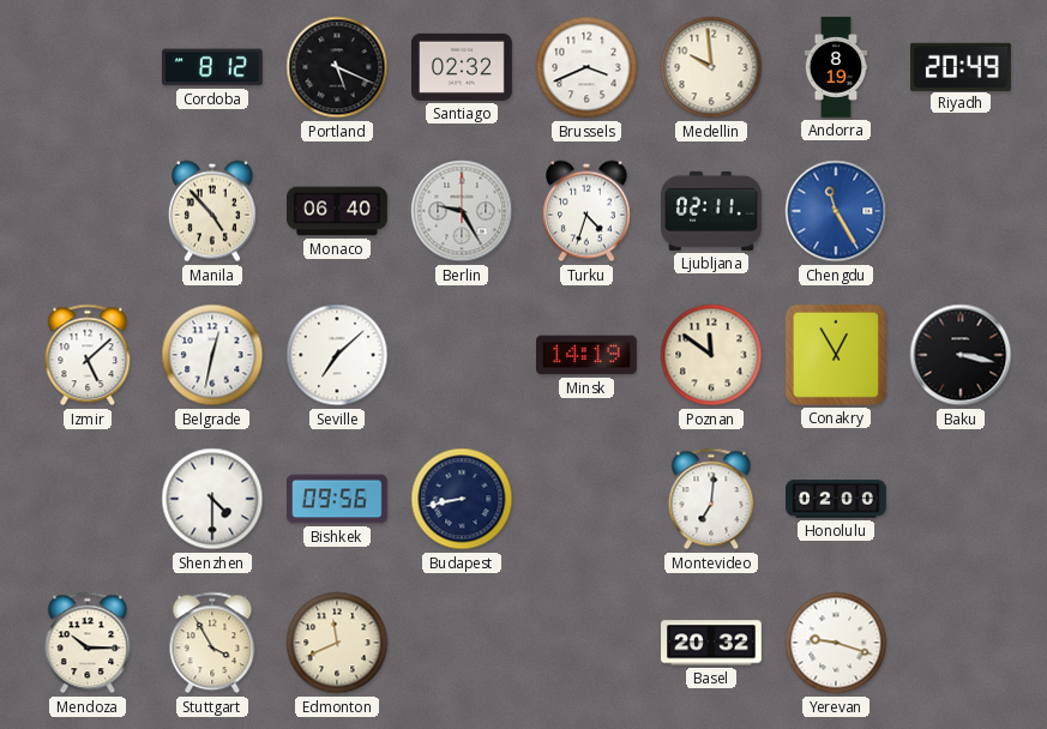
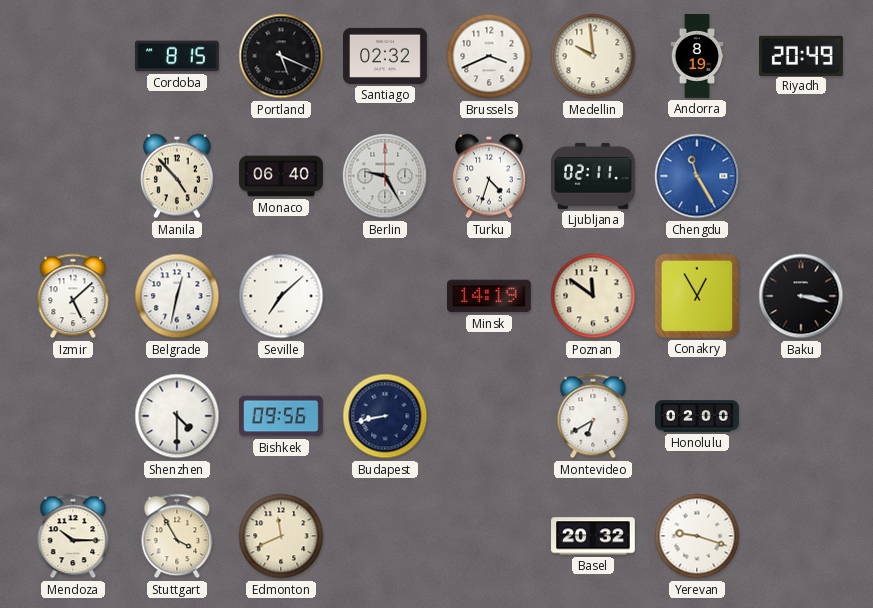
Cordoba: 8:12 -> 8:15
Montevideo: 7:01 -> 6:40
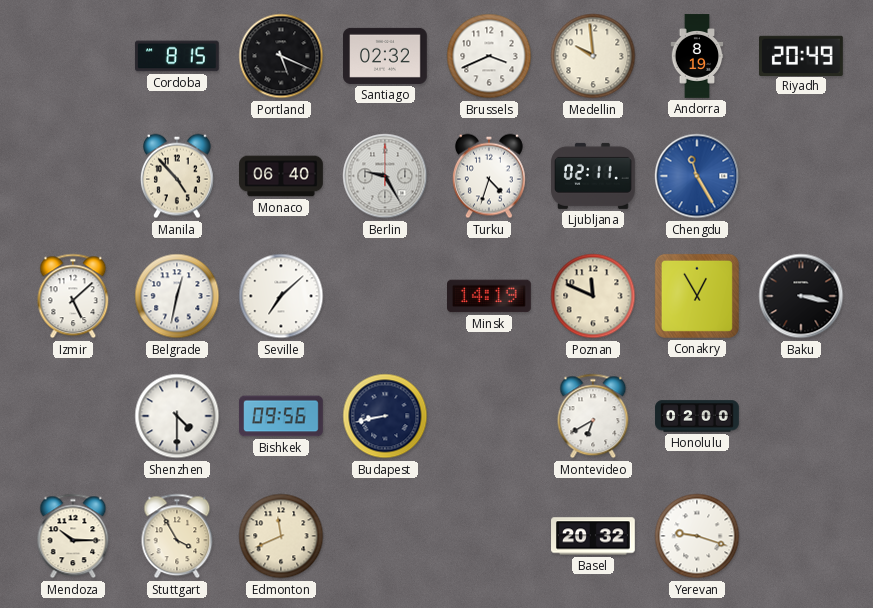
Poznan: 11:51 -> 11:49
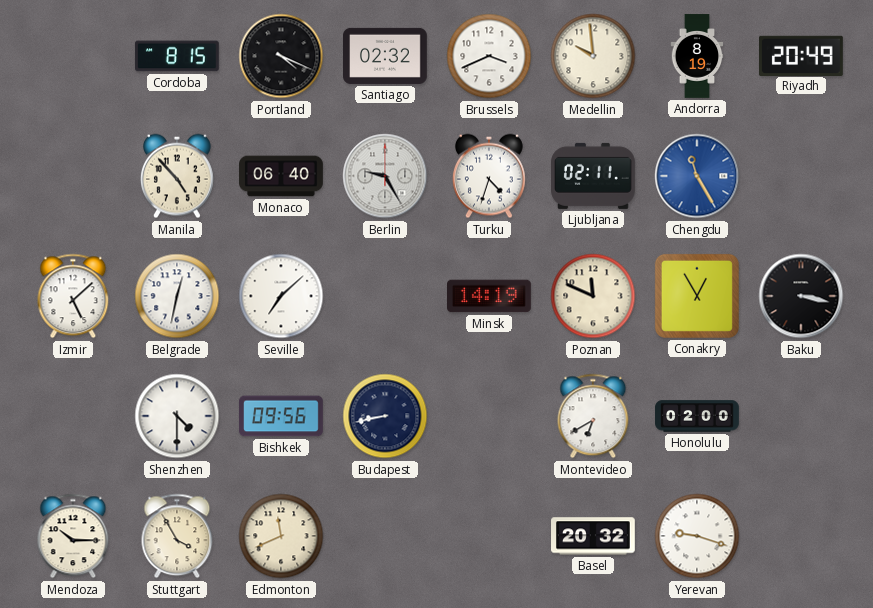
Portland: 5:19 -> 4:19
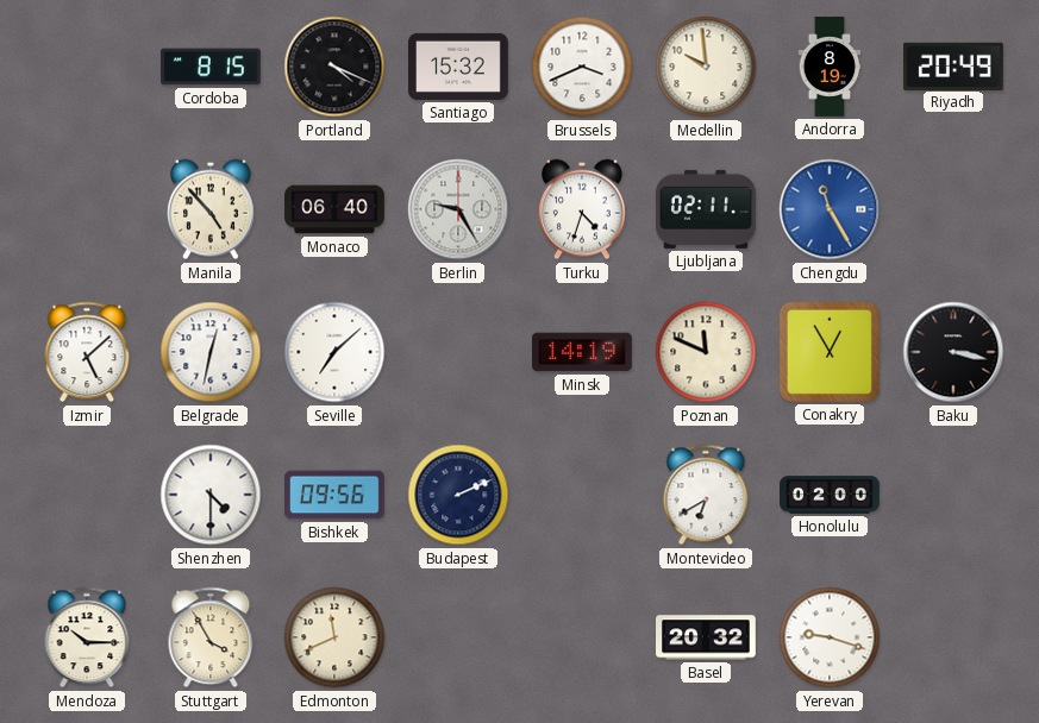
Santiago: 02:32 -> 15:32
Budapest: 8:43 -> 2:11
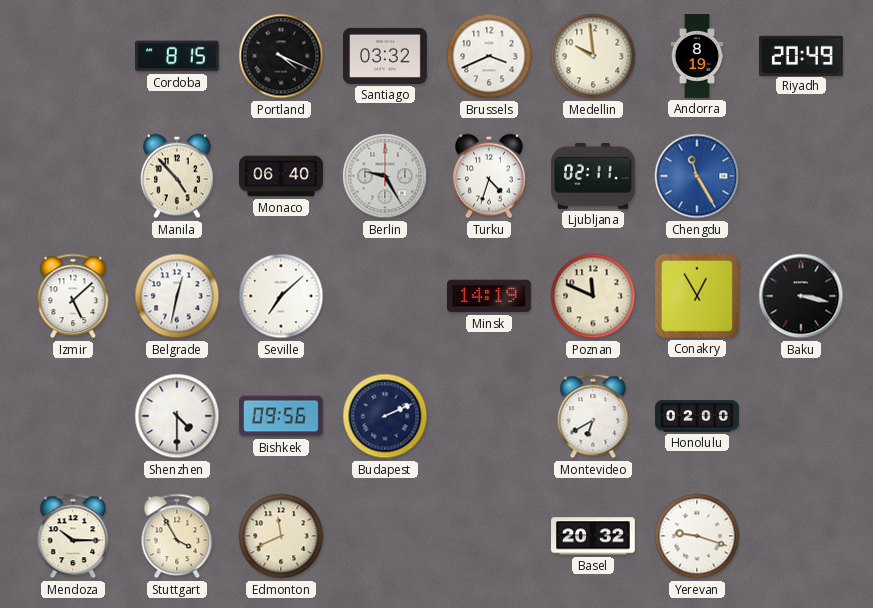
Santiago: 15:32 -> 03:32
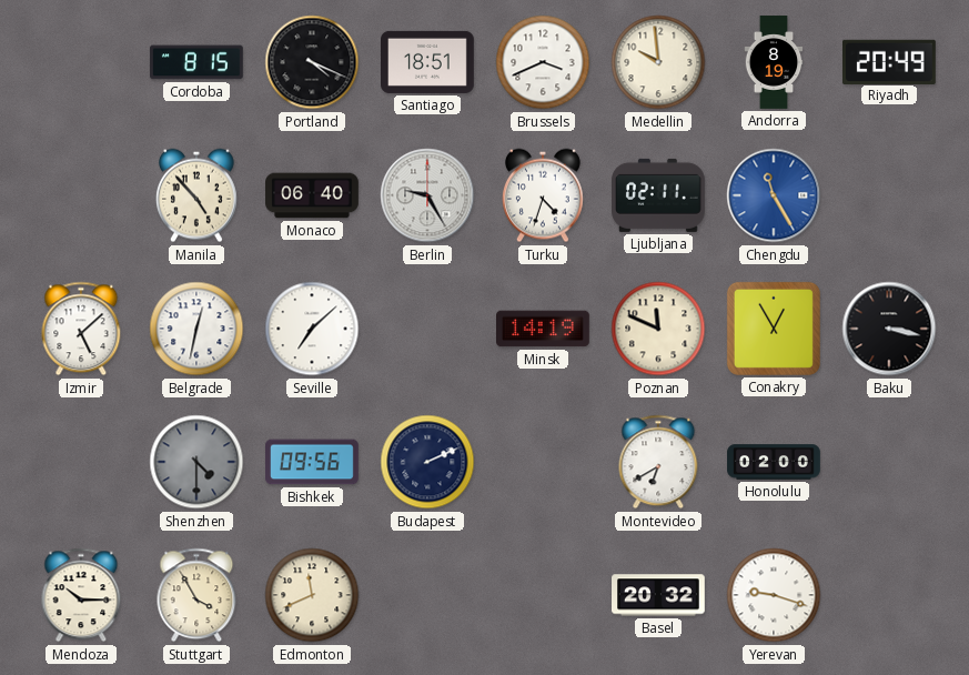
Santiago: 03:32 -> 18:51
Shenzhen dial: white -> grey
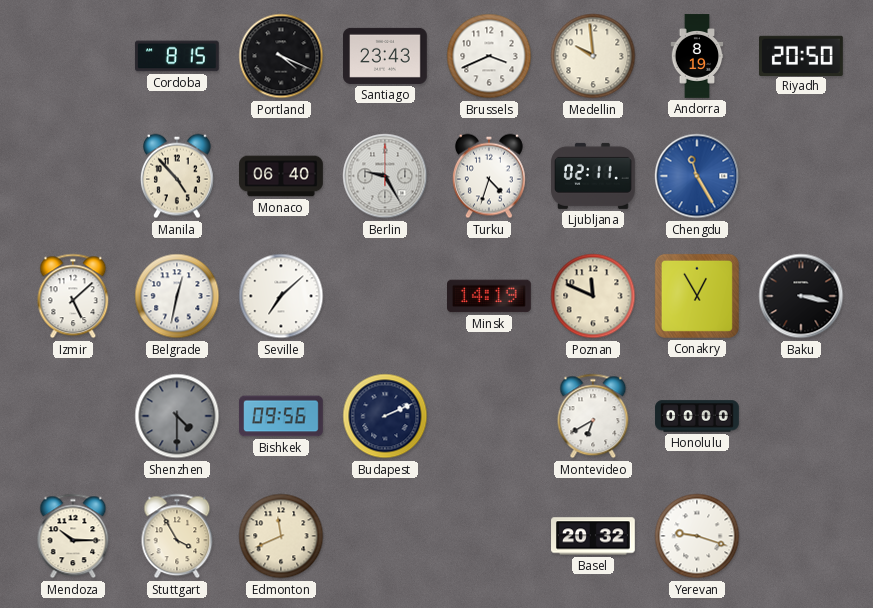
Santiago: 18:51 -> 23:43
Riyadh: 20:49 -> 20:50
Honolulu: 02:00 -> 00:00
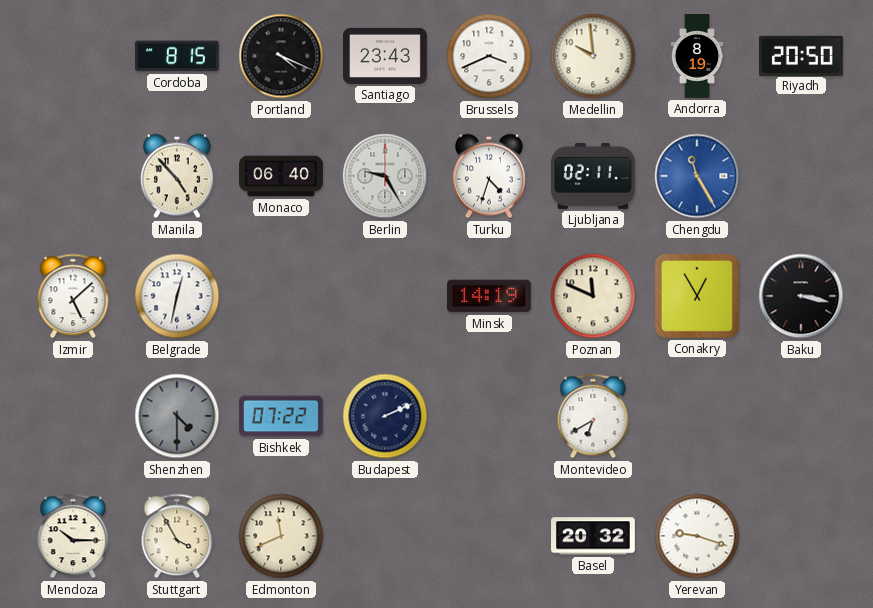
Seville: 7:08 -> none
Bishkek: 09:56 -> 07:22
Honolulu: 00:00 -> none
